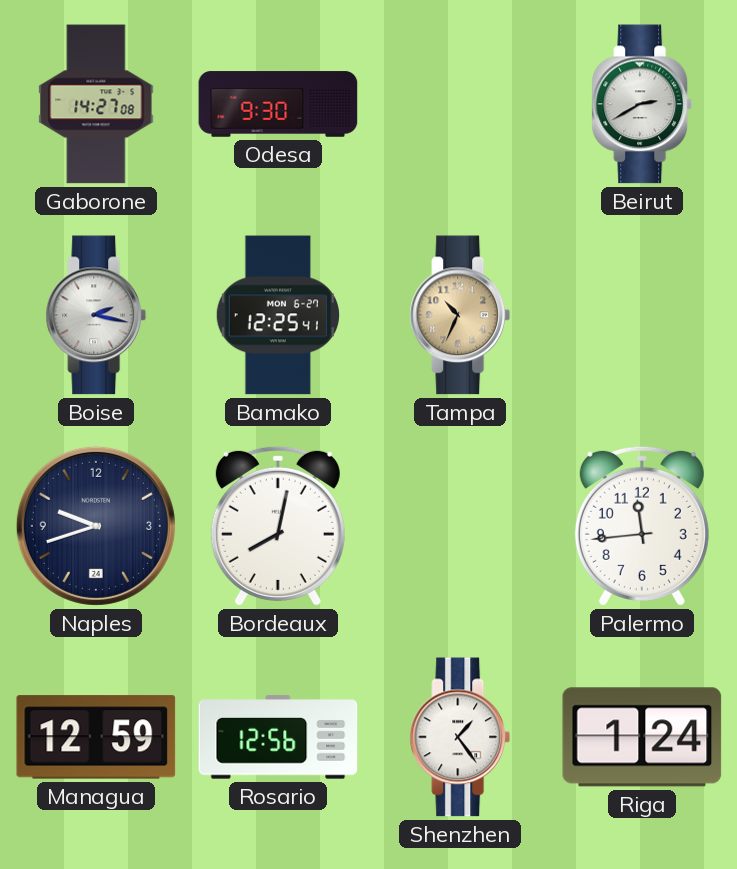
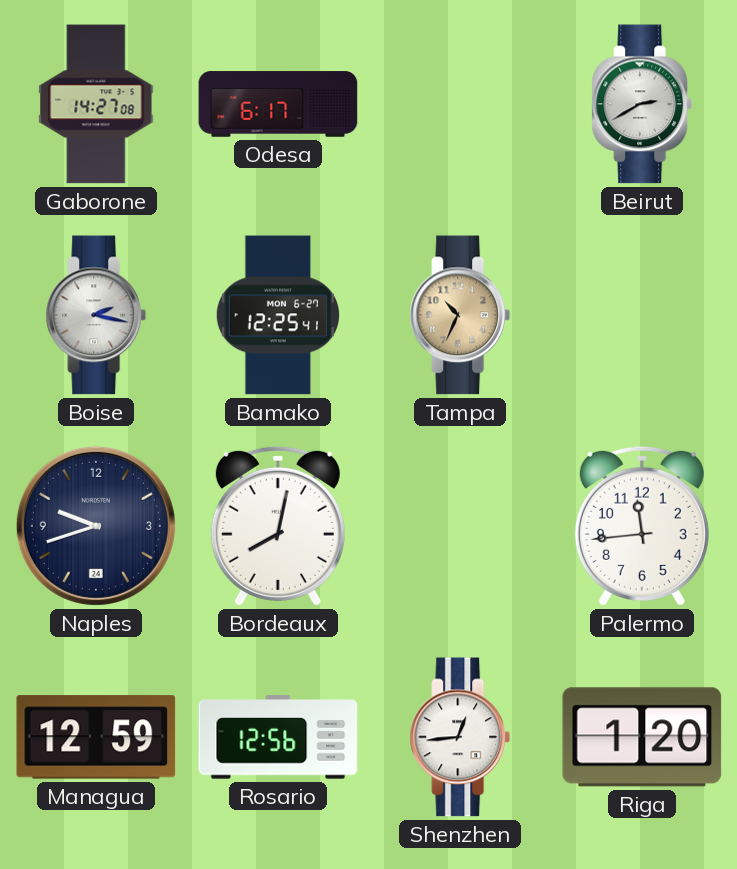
Odesa: 9:30 -> 6:17
Shenzhen: 1:24 -> 12:44
Riga: 1:24 -> 1:20
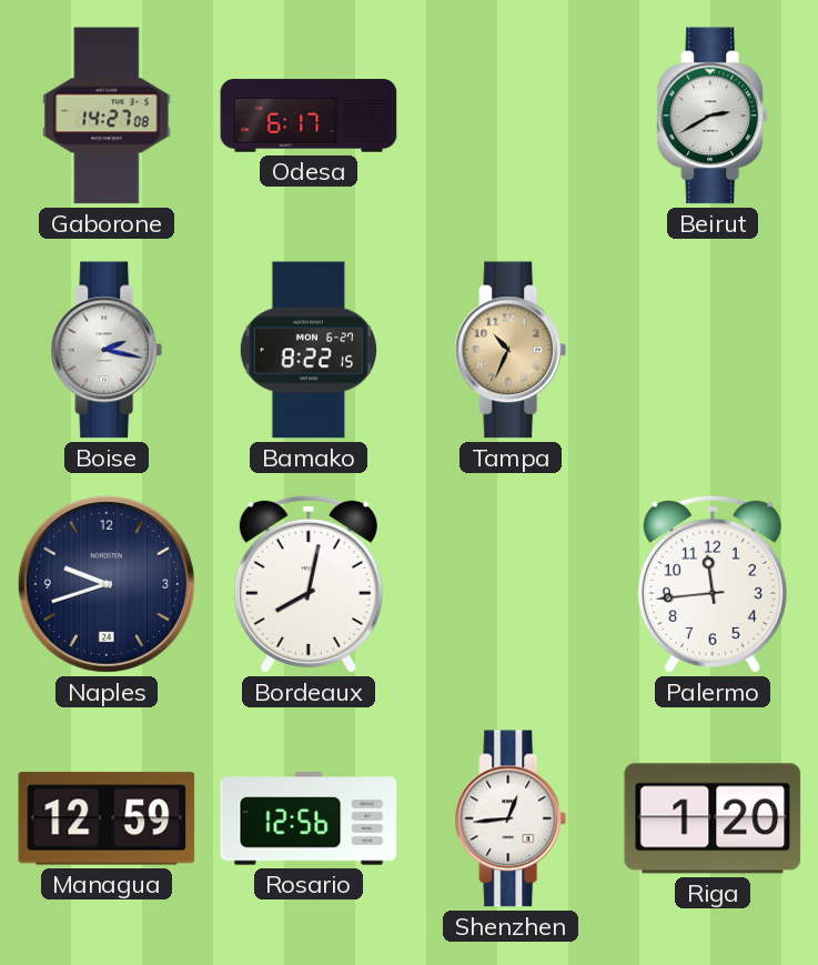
Bamako: 12:25 -> 8:22
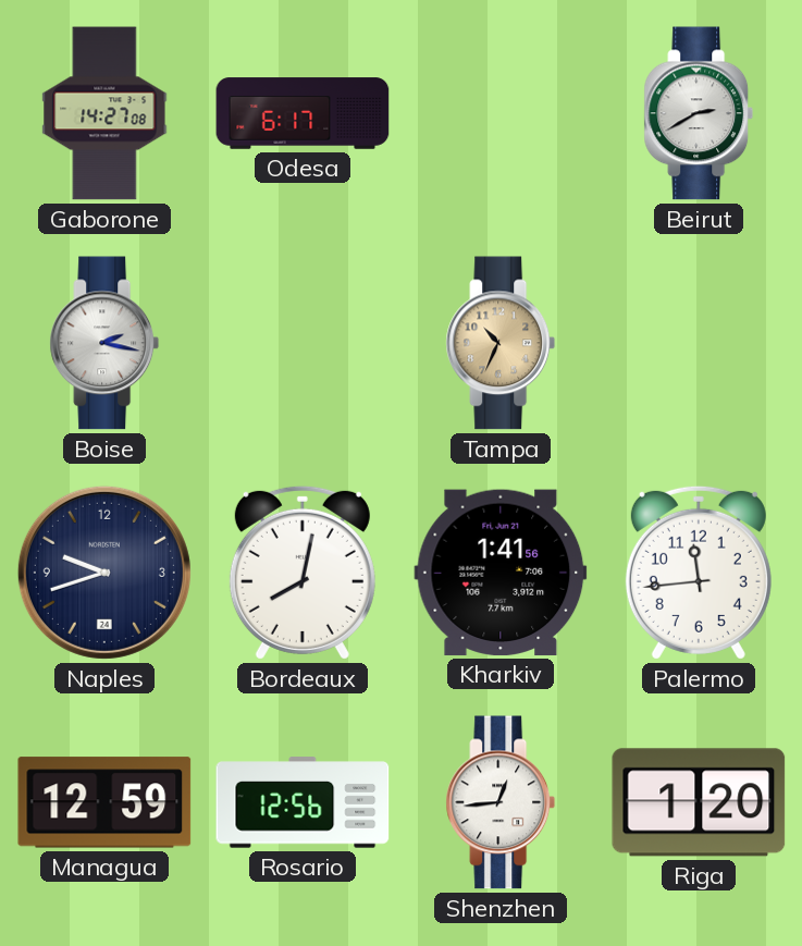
Bamako: 8:22 -> none
Kharkiv: none -> 1:41
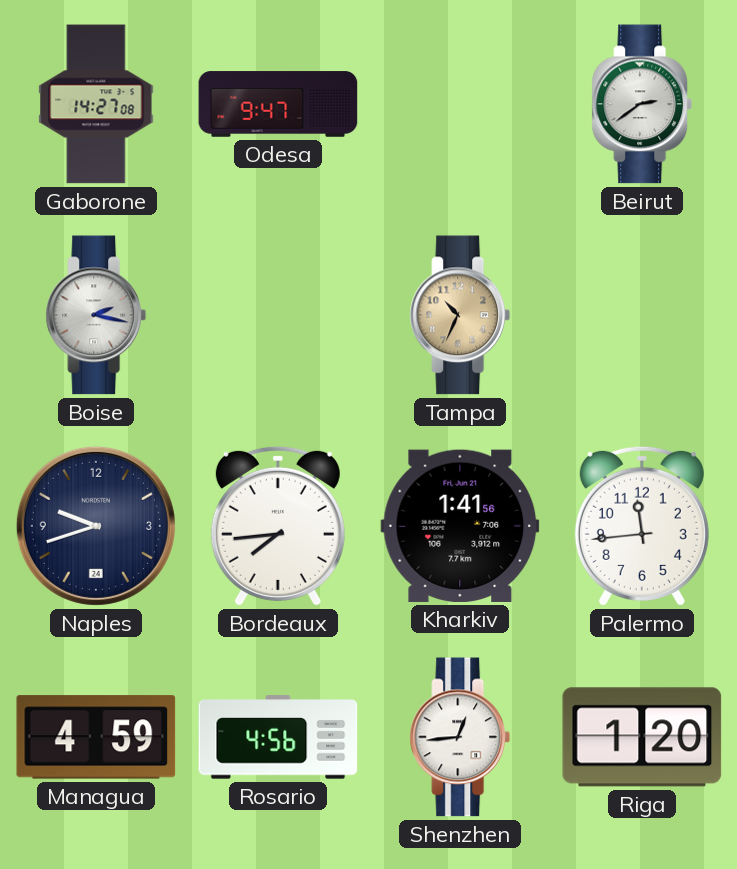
Odesa: 6:17 -> 9:47
Beirut: 2:40 -> 2:39
Bordeaux: 8:02 -> 7:44
Managua: 12:59 -> 4:59
Rosario: 12:56 -> 4:56
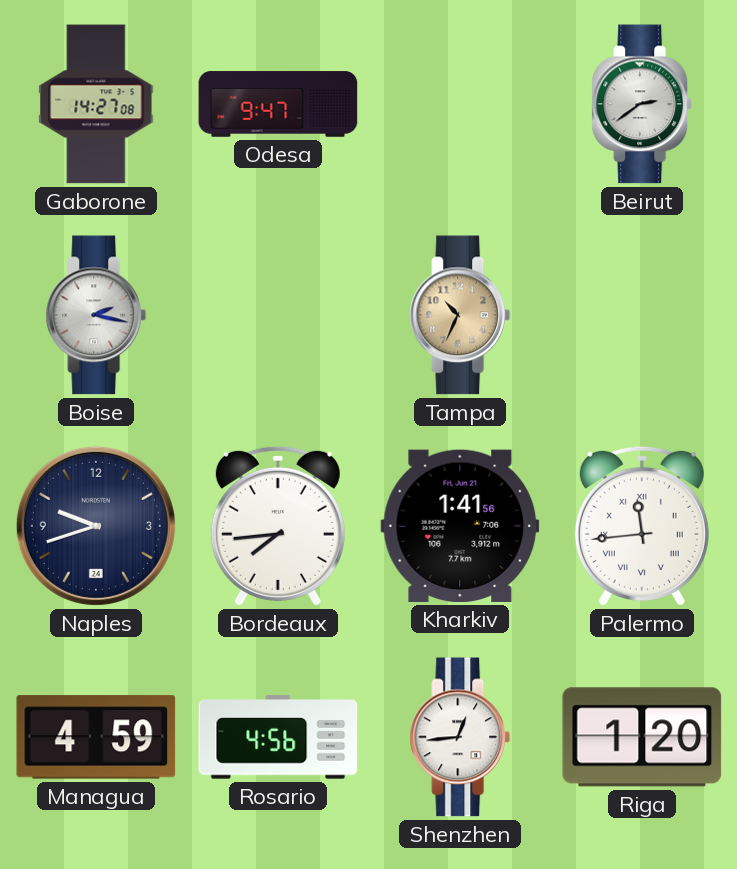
Palermo numerals: Arabic -> Roman
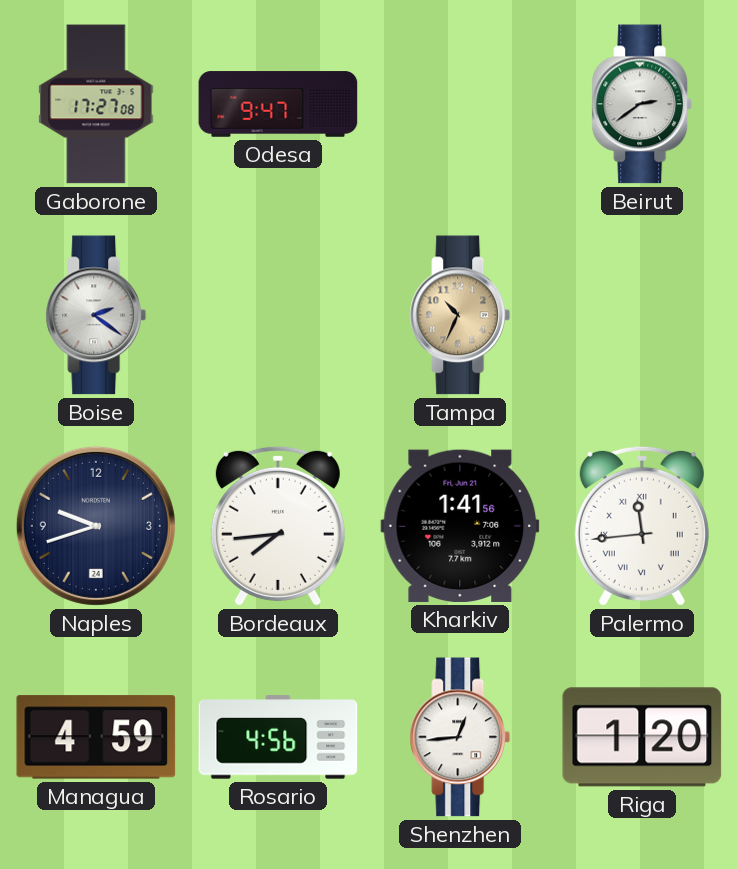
Gaborone: 14:27 -> 17:27
Boise: 2:17 -> 2:21
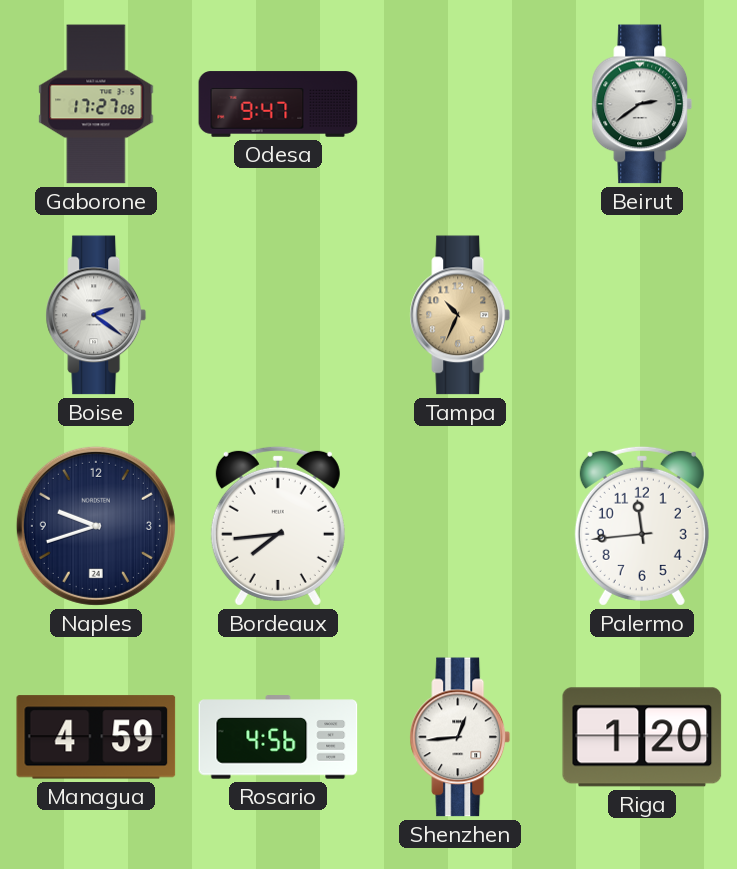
Kharkiv: 1:41 -> none
Palermo numerals: Roman -> Arabic
